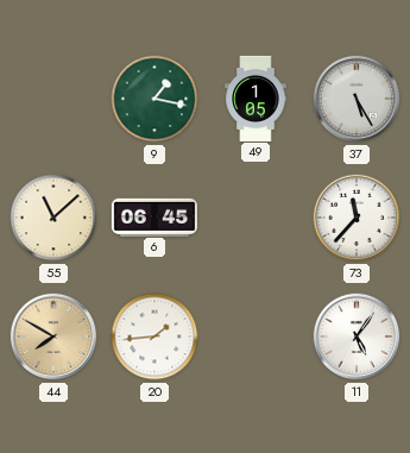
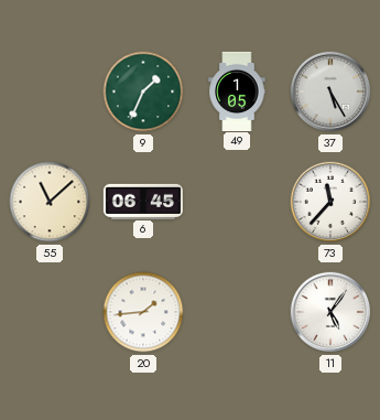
9: 1:17 -> 1:34
44: 7:50 -> none
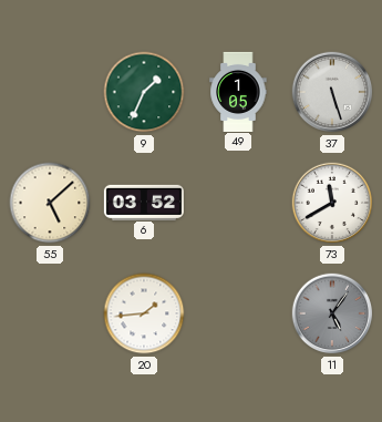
37: 5:25 -> 5:27
55: 11:08 -> 5:08
6: 06:45 -> 03:52
73: 11:37 -> 11:40
11 dial: white -> grey
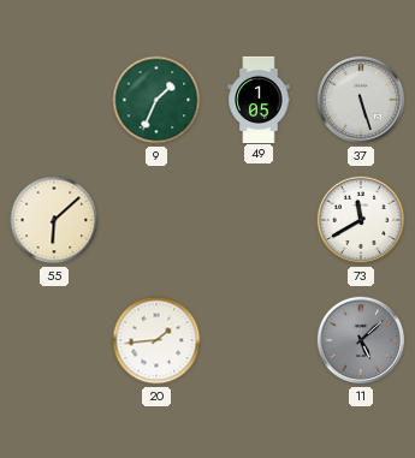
55: 5:08 -> 6:08
6: 03:52 -> none
11: 5:06 -> 5:08
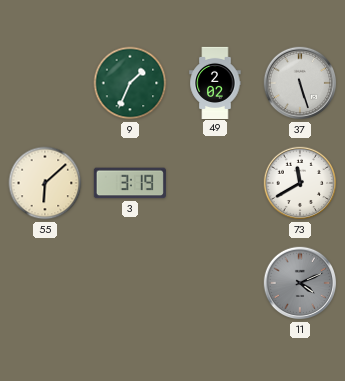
49: 1:05 -> 2:02
3: none -> 3:19
20: 1:44 -> none
11: 5:08 -> 4:11
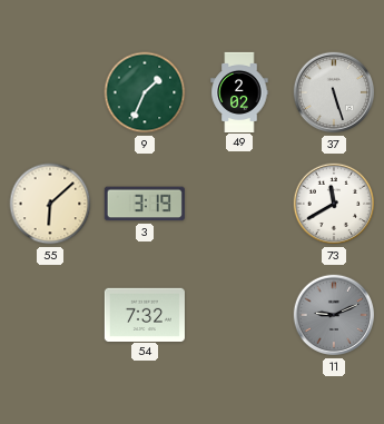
54: none -> 7:32
11: 4:11 -> 9:11
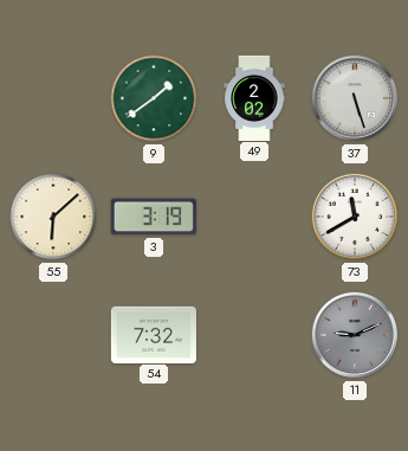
9: 1:34 -> 1:39
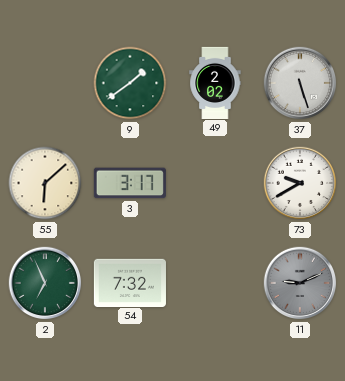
3: 3:19 -> 3:17
73: 11:40 -> 9:40
2: none -> 6:56
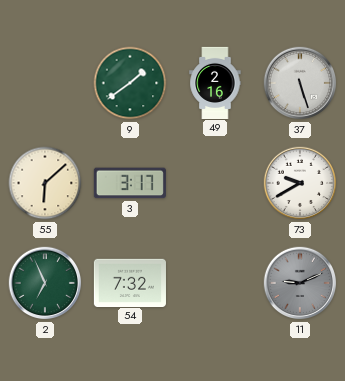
49: 2:02 -> 2:16
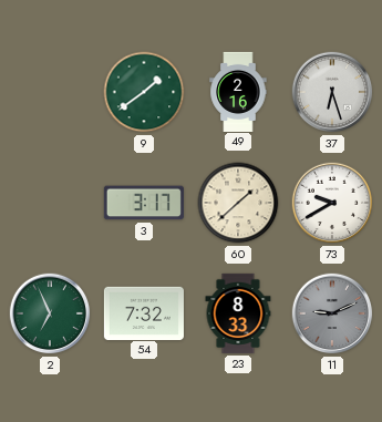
37: 5:27 -> 6:27
55: 6:08 -> none
60: none -> 1:38
23: none -> 8:33
